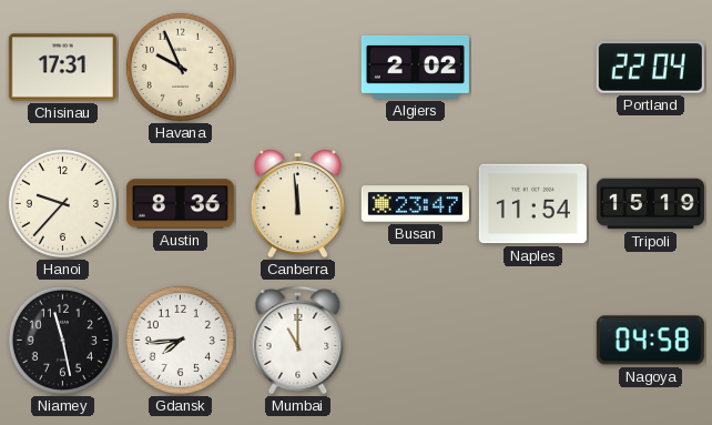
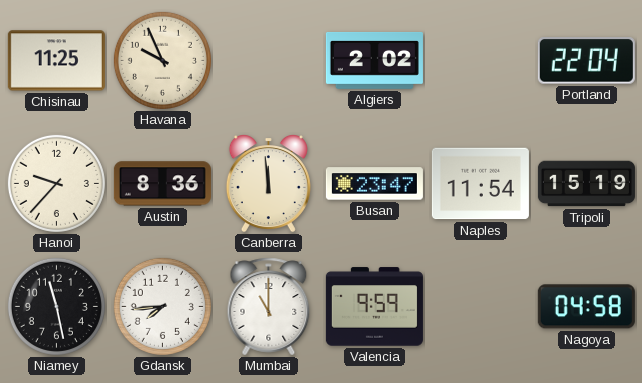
Chisinau: 17:31 -> 11:25
Valencia: none -> 9:59
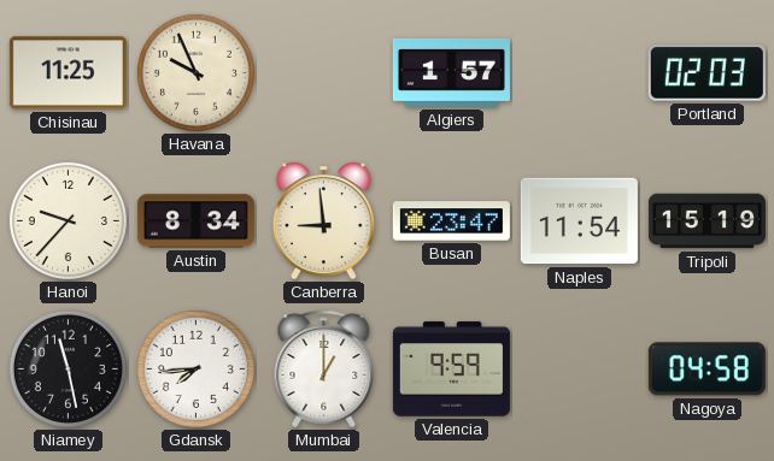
Algiers: 2:02 -> 1:57
Portland: 22:04 -> 02:03
Austin: 8:36 -> 8:34
Canberra: 11:59 -> 8:59
Mumbai: 11:00 -> 1:00
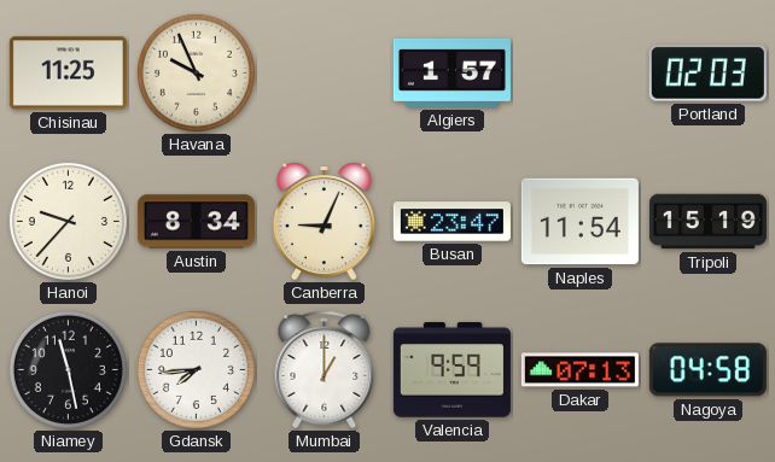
Canberra: 8:59 -> 9:04
Dakar: none -> 07:13
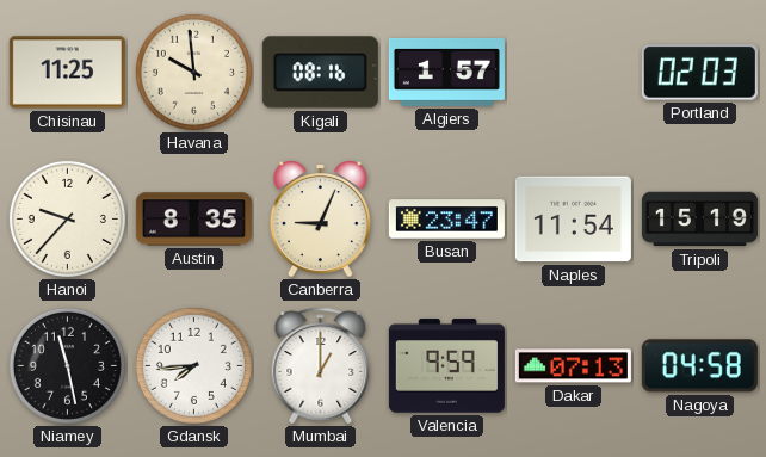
Havana: 9:56 -> 9:59
Kigali: none -> 08:16
Austin: 8:34 -> 8:35
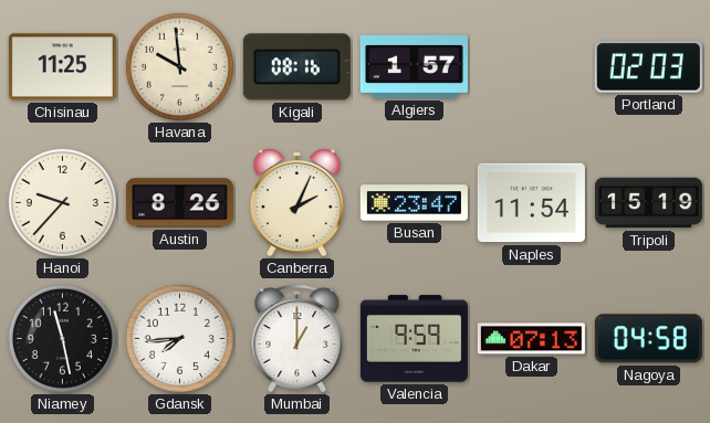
Austin: 8:35 -> 8:26
Canberra: 9:04 -> 2:04
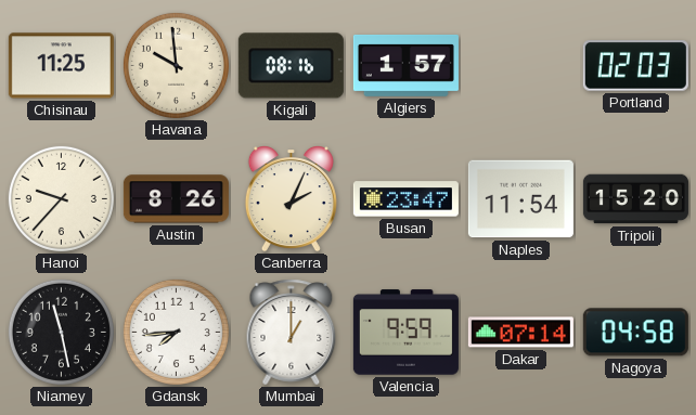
Tripoli: 15:19 -> 15:20
Dakar: 07:13 -> 07:14
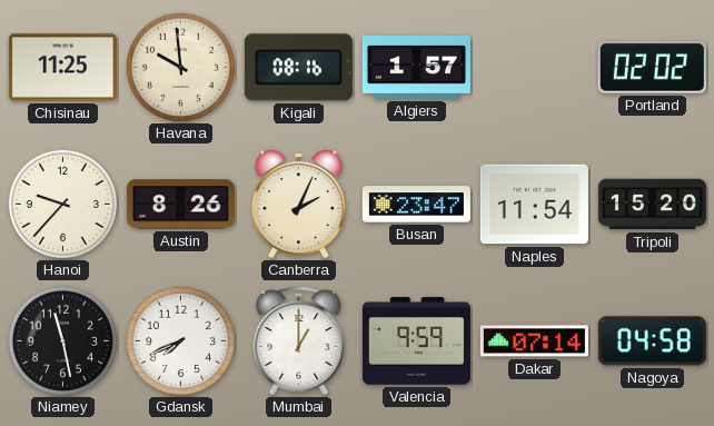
Portland: 02:03 -> 02:02
Gdansk: 7:44 -> 7:41
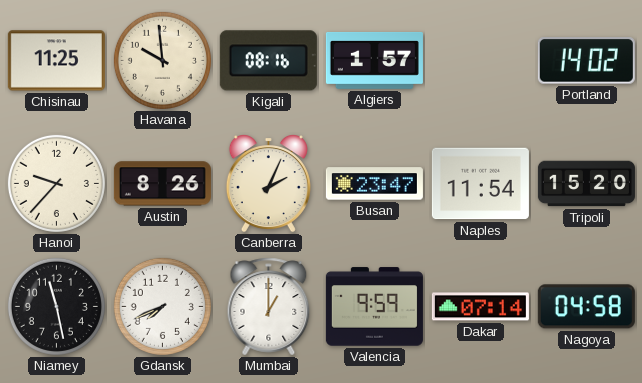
Portland: 02:02 -> 14:02
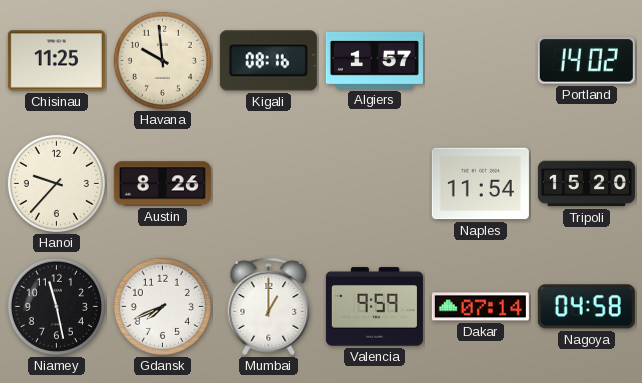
Canberra: 2:04 -> none
Busan: 23:47 -> none
